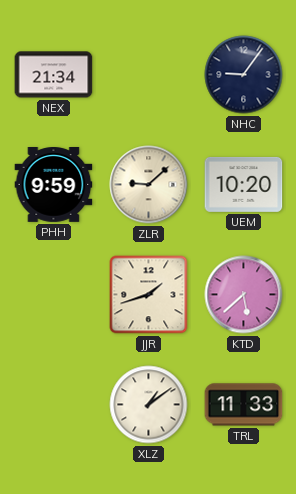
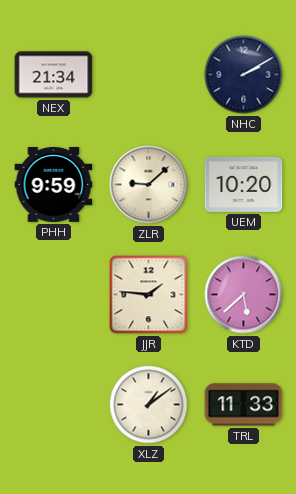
NHC: 9:06 -> 2:10
JJR: 1:42 -> 1:46
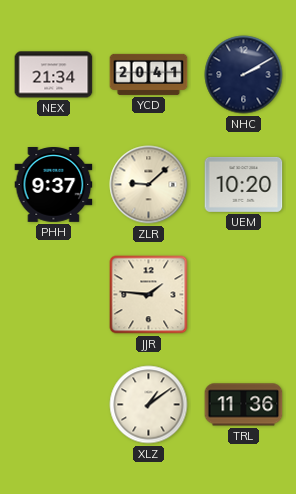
YCD: none -> 20:41
PHH: 9:59 -> 9:37
KTD: 5:38 -> none
TRL: 11:33 -> 11:36
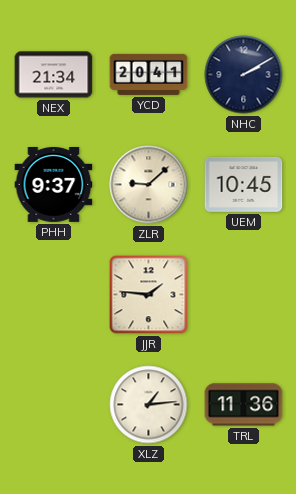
UEM: 10:20 -> 10:45
XLZ: 1:09 -> 1:14
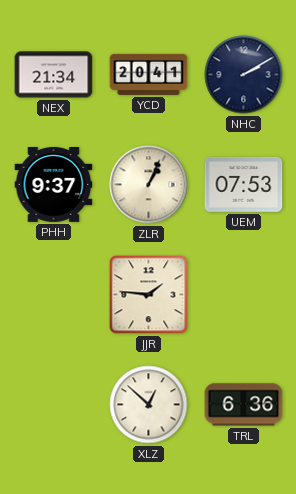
ZLR: 9:08 -> 1:04
UEM: 10:45 -> 07:53
XLZ: 1:14 -> 12:52
TRL: 11:36 -> 6:36
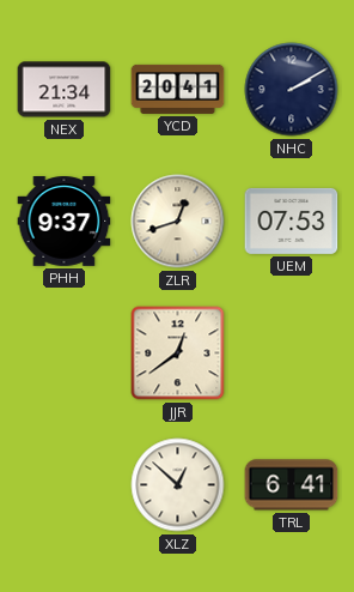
ZLR: 1:04 -> 12:42
JJR: 1:46 -> 12:39
TRL: 6:36 -> 6:41
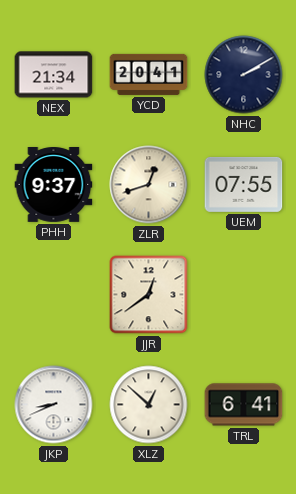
UEM: 07:53 -> 07:55
JKP: none -> 8:41
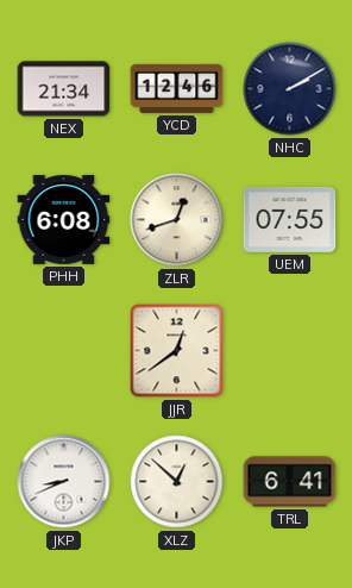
YCD: 20:41 -> 12:46
PHH: 9:37 -> 6:08
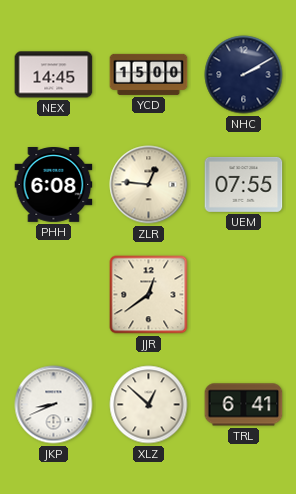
NEX: 21:34 -> 14:45
YCD: 12:46 -> 15:00
ZLR: 12:42 -> 12:46
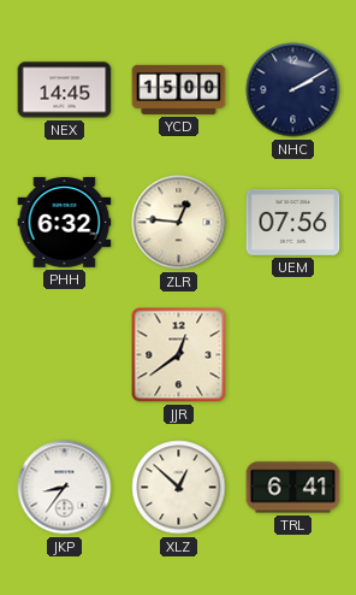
PHH: 6:08 -> 6:32
UEM: 07:55 -> 07:56
JKP: 8:41 -> 8:36
